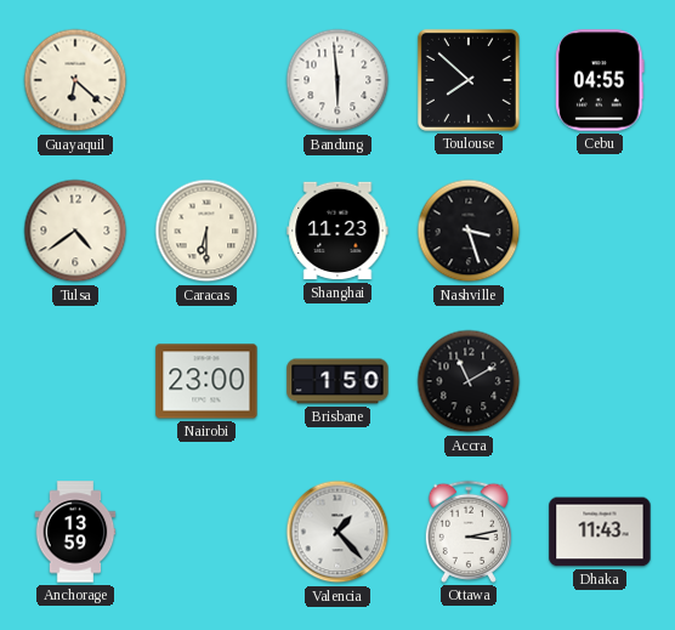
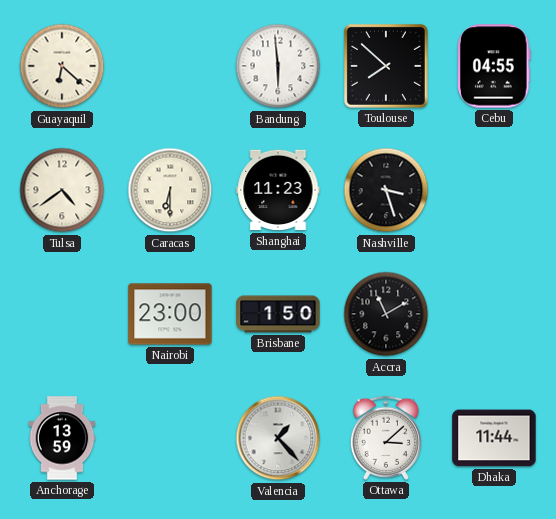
Ottawa: 3:13 -> 3:08
Dhaka: 11:43 -> 11:44
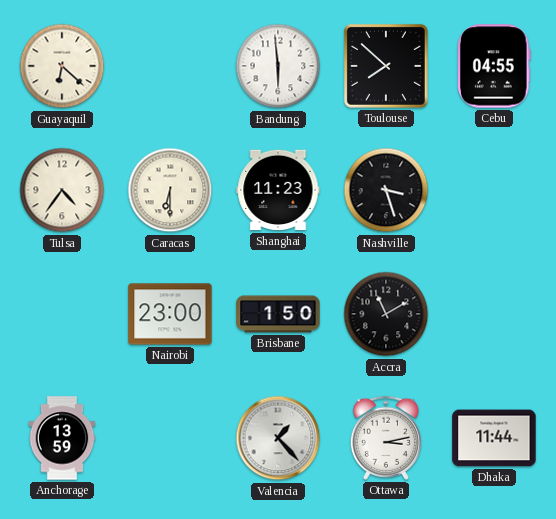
Tulsa: 4:39 -> 4:36
Ottawa: 3:08 -> 3:13
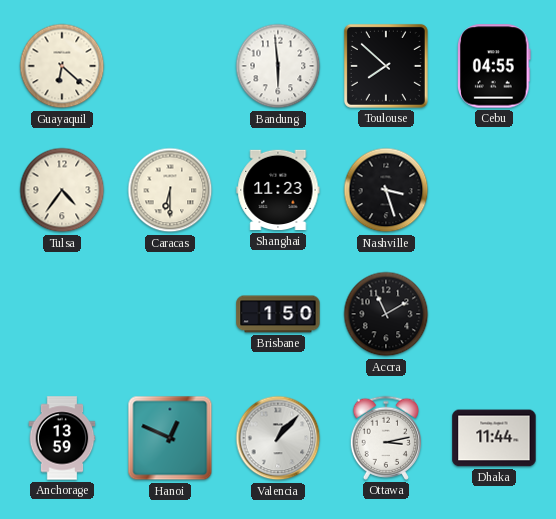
Nairobi: 23:00 -> none
Hanoi: none -> 12:49
Valencia: 1:23 -> 1:07
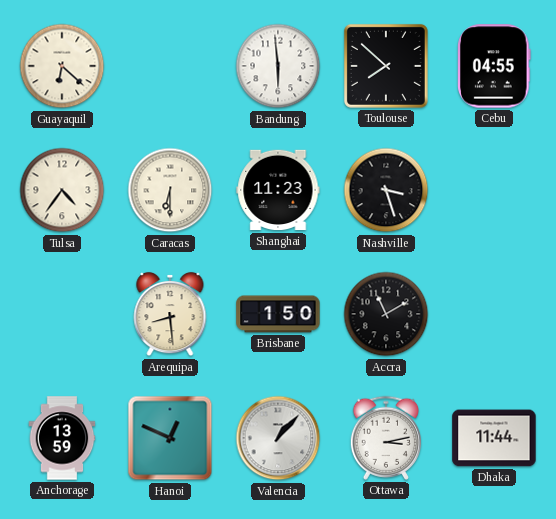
Arequipa: none -> 8:29
